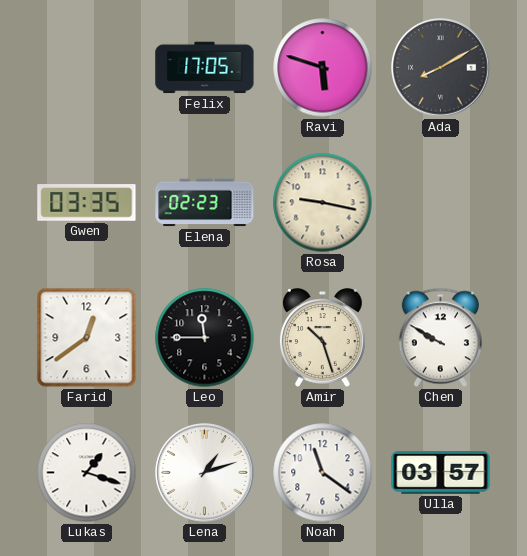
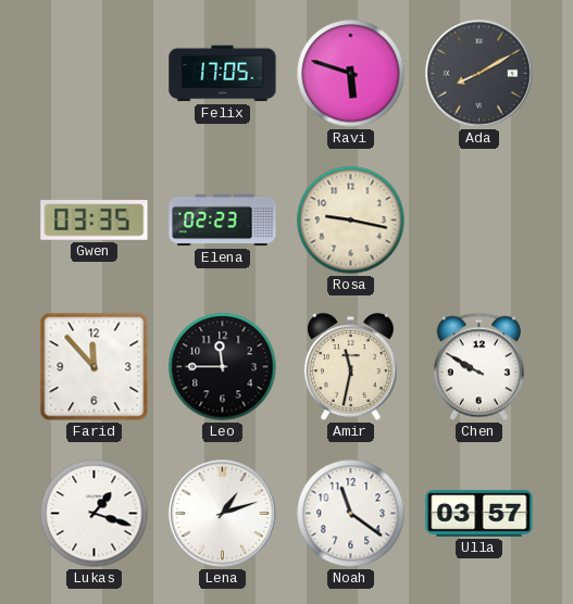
Farid: 12:39 -> 11:53
Amir: 10:27 -> 11:32
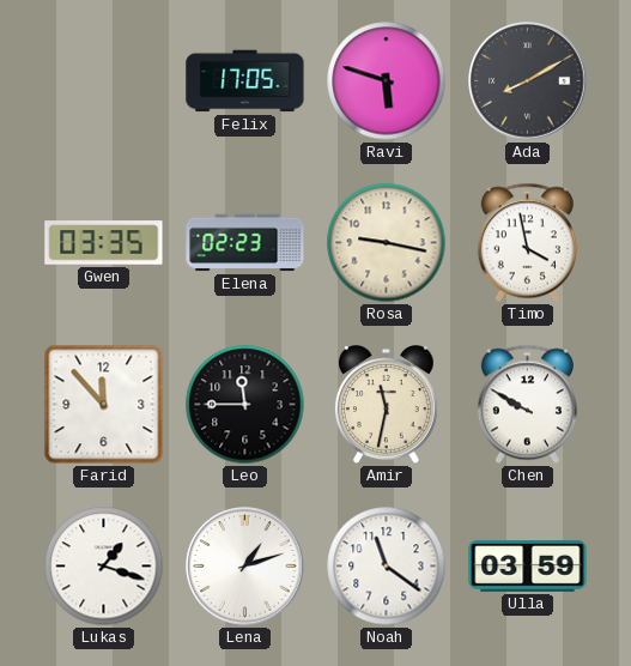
Timo: none -> 3:58
Ulla: 03:57 -> 03:59
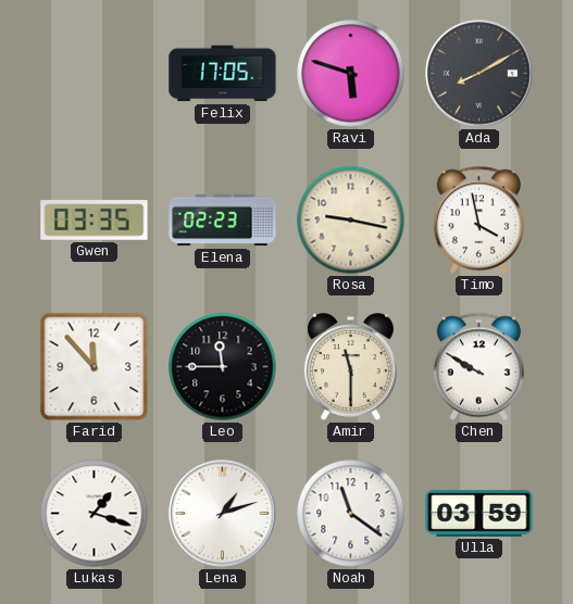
Amir: 11:32 -> 11:30
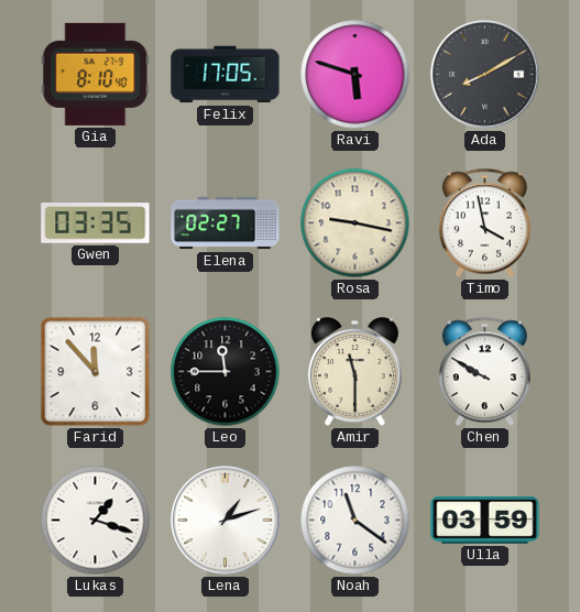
Gia: none -> 8:10
Elena: 02:23 -> 02:27
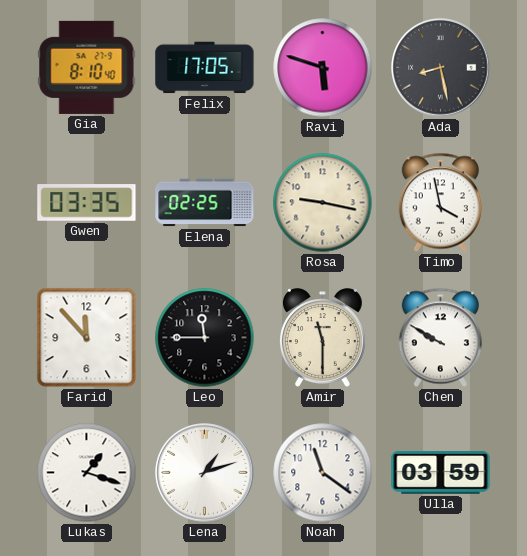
Ada: 8:10 -> 8:28
Elena: 02:27 -> 02:25
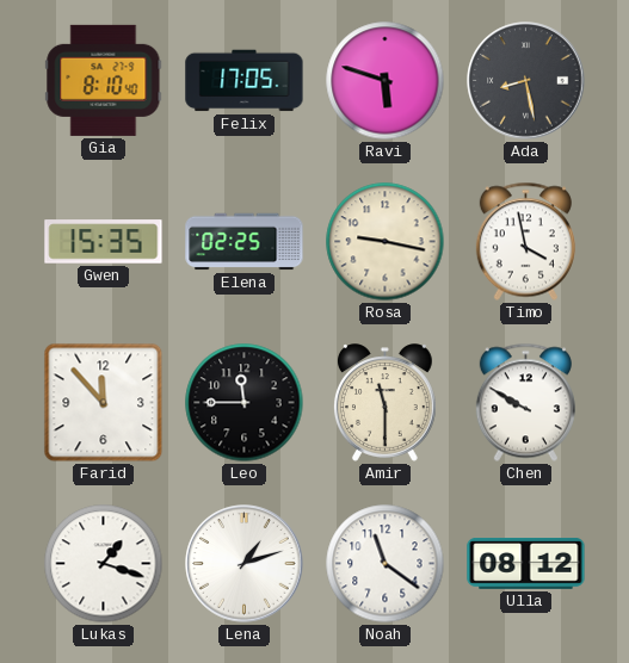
Gwen: 03:35 -> 15:35
Ulla: 03:59 -> 08:12
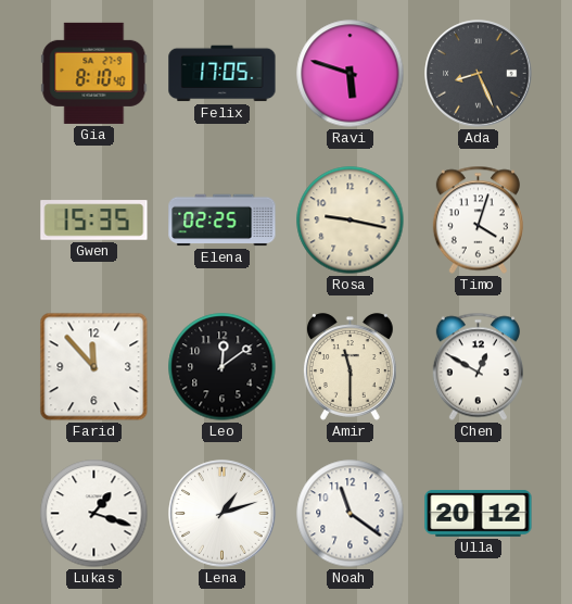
Ada: 8:28 -> 8:26
Timo: 3:58 -> 4:03
Leo: 11:45 -> 12:09
Chen: 9:50 -> 12:50
Ulla: 08:12 -> 20:12
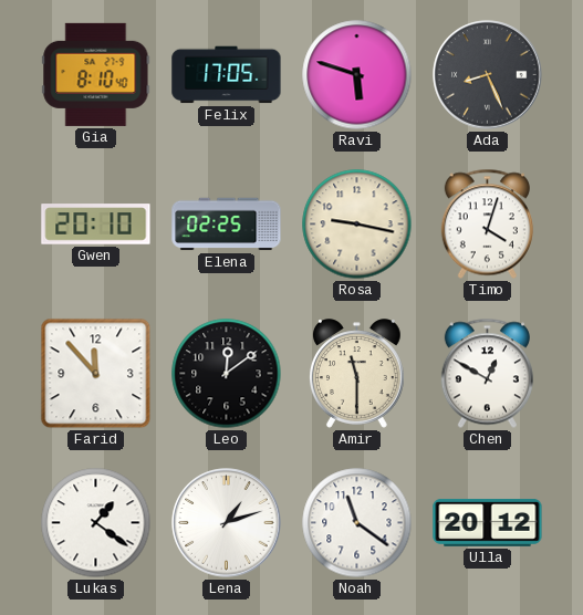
Gwen: 15:35 -> 20:10
Lukas: 1:18 -> 1:21
